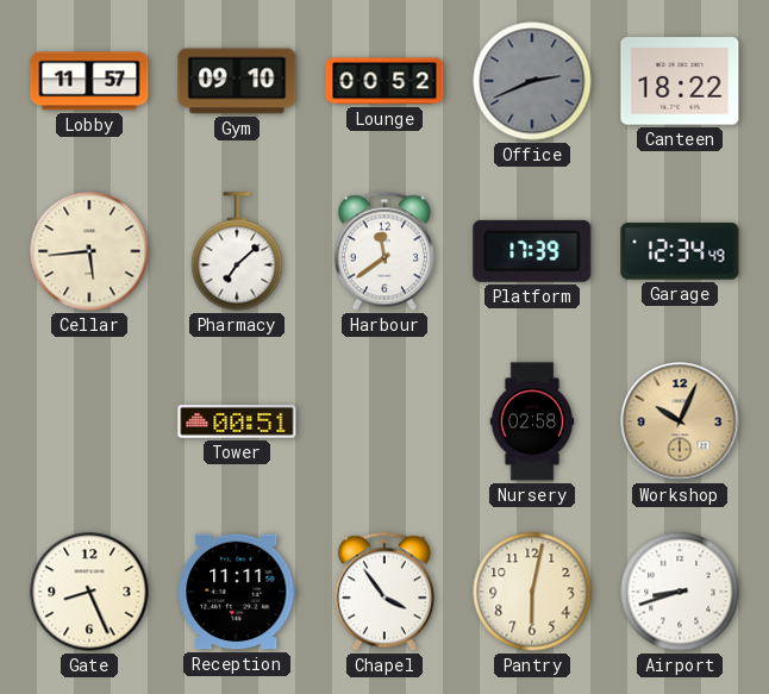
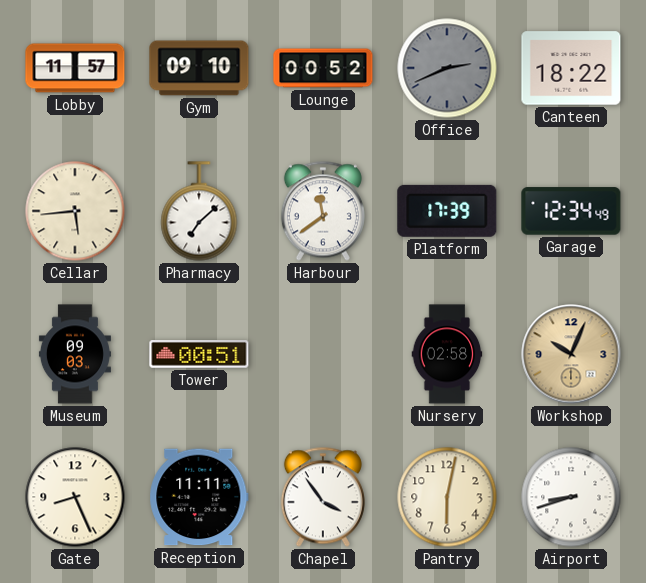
Museum: none -> 09:03
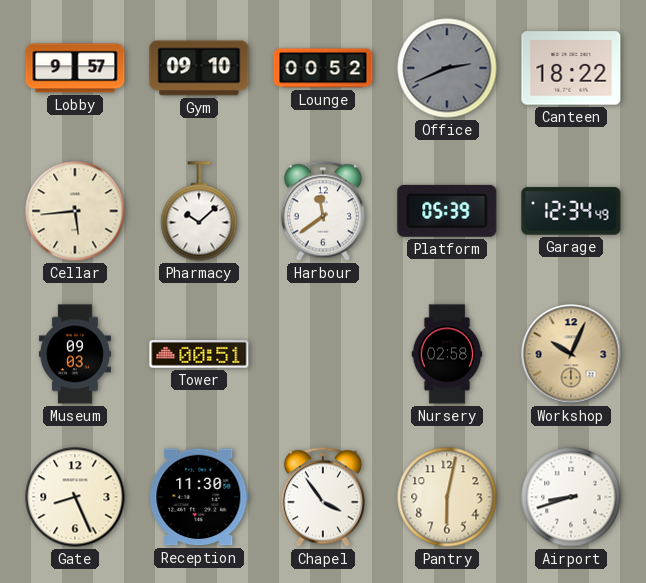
Lobby: 11:57 -> 9:57
Pharmacy: 7:08 -> 10:08
Platform: 17:39 -> 05:39
Reception: 11:11 -> 11:30
